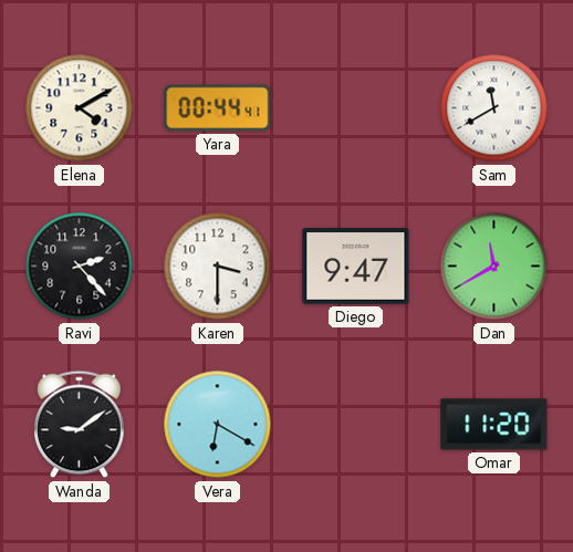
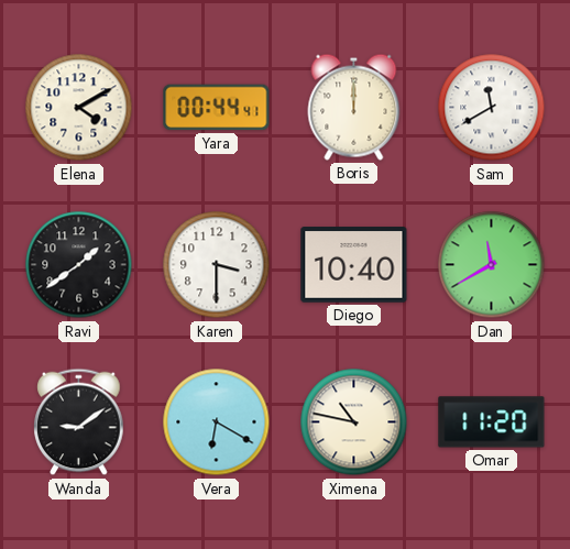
Boris: none -> 12:00
Ravi: 2:23 -> 1:39
Diego: 9:47 -> 10:40
Ximena: none -> 10:47
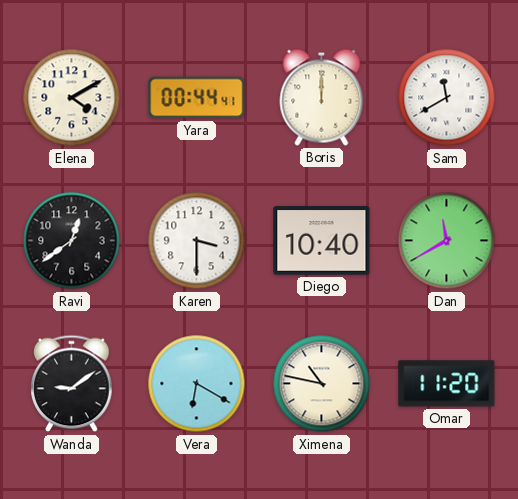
Ravi: 1:39 -> 12:39
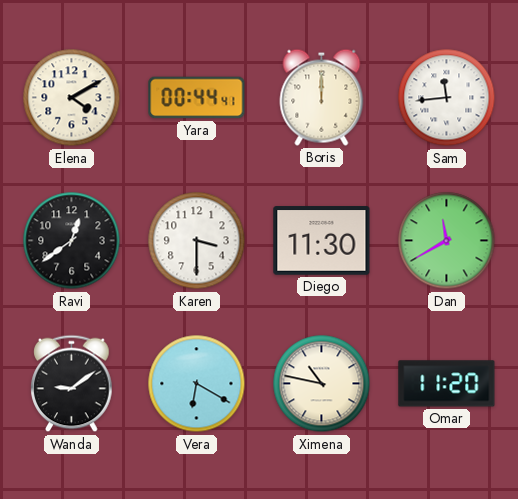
Sam: 11:40 -> 11:44
Diego: 10:40 -> 11:30
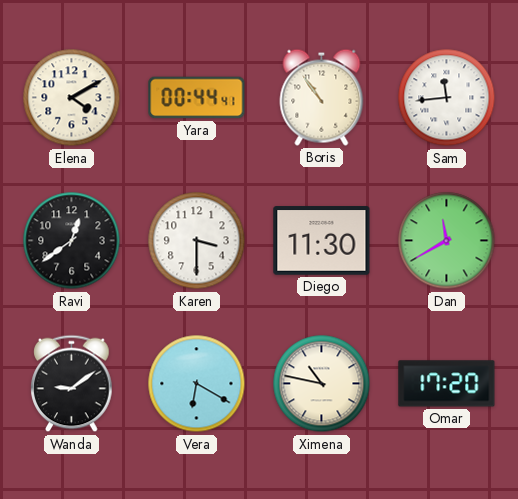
Boris: 12:00 -> 10:54
Omar: 11:20 -> 17:20
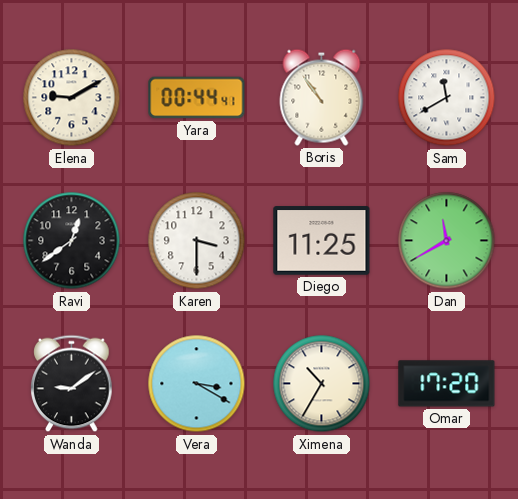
Elena: 4:10 -> 9:10
Sam: 11:44 -> 11:40
Diego: 11:30 -> 11:25
Vera: 6:20 -> 3:20
Ximena: 10:47 -> 10:35
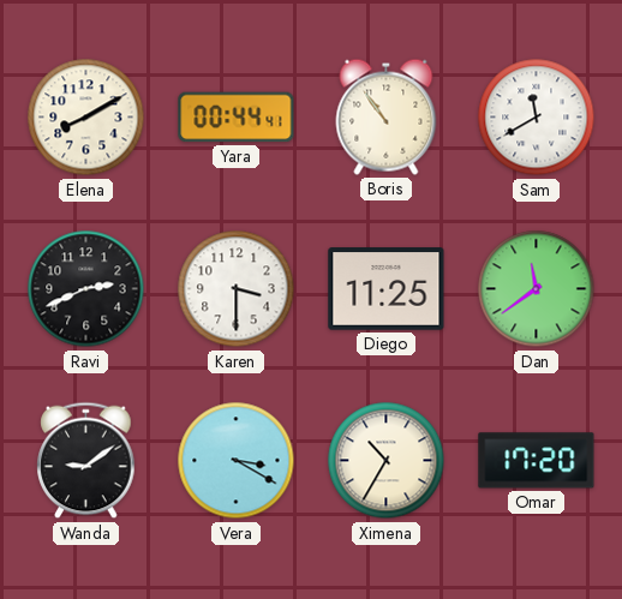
Elena: 9:10 -> 8:10
Ravi: 12:39 -> 2:41
Dan: 11:40 -> 11:39
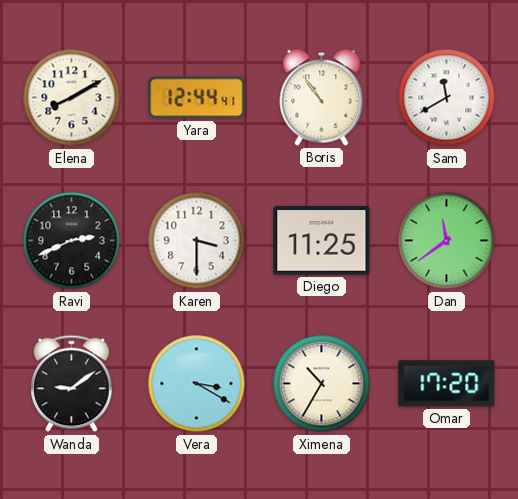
Yara: 00:44 -> 12:44
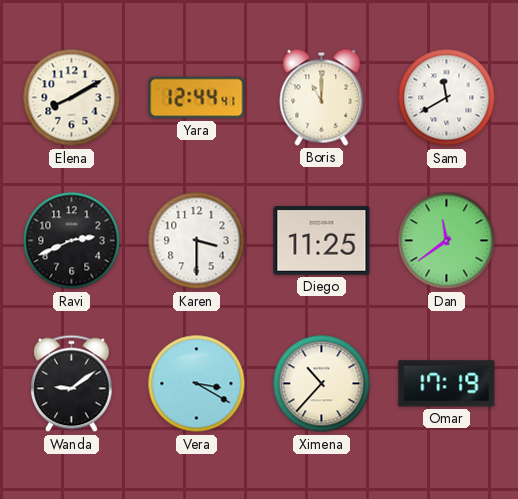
Boris: 10:54 -> 11:00
Ximena: 10:35 -> 10:37
Omar: 17:20 -> 17:19
